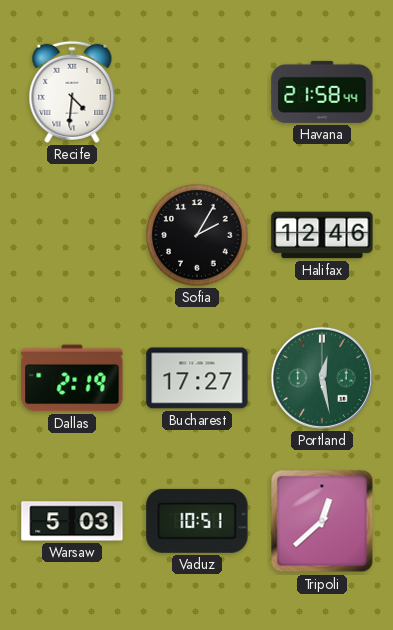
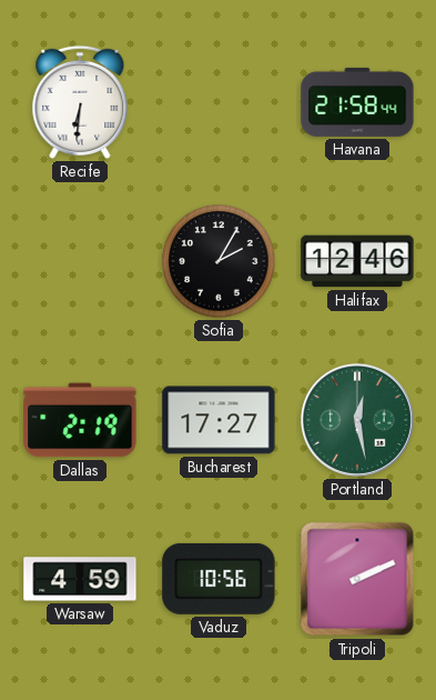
Recife: 4:31 -> 6:31
Warsaw: 5:03 -> 4:59
Vaduz: 10:51 -> 10:56
Tripoli: 12:38 -> 2:11
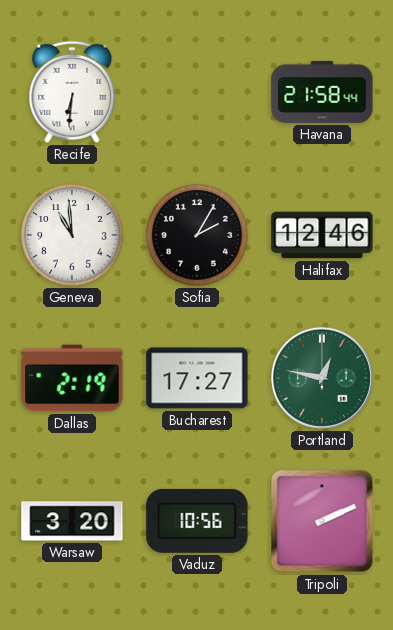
Geneva: none -> 10:59
Portland: 12:28 -> 12:47
Warsaw: 4:59 -> 3:20
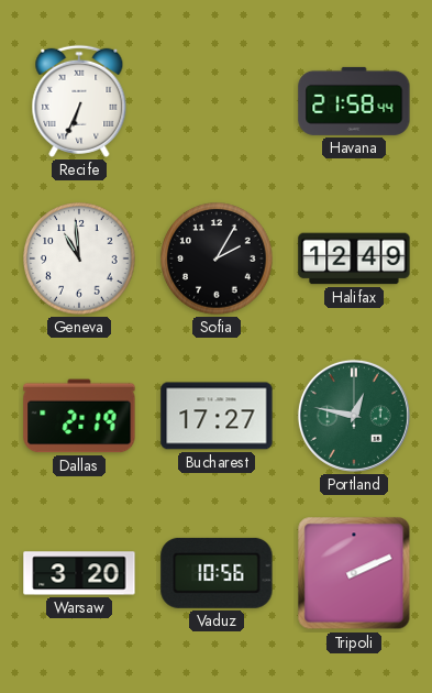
Recife: 6:31 -> 6:34
Halifax: 12:46 -> 12:49
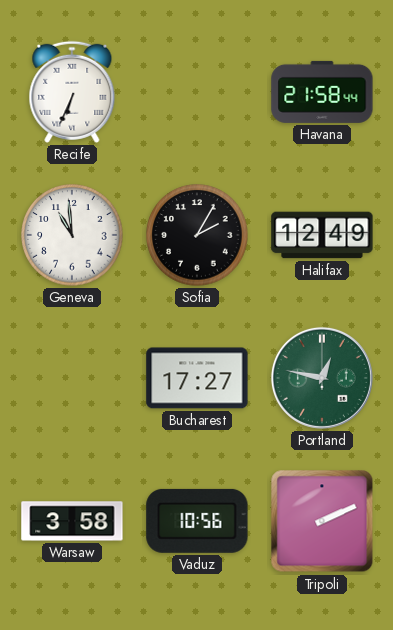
Dallas: 2:19 -> none
Warsaw: 3:20 -> 3:58
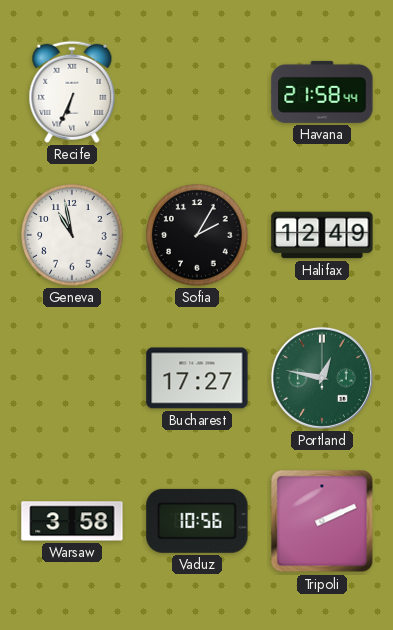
Geneva: 10:59 -> 10:58
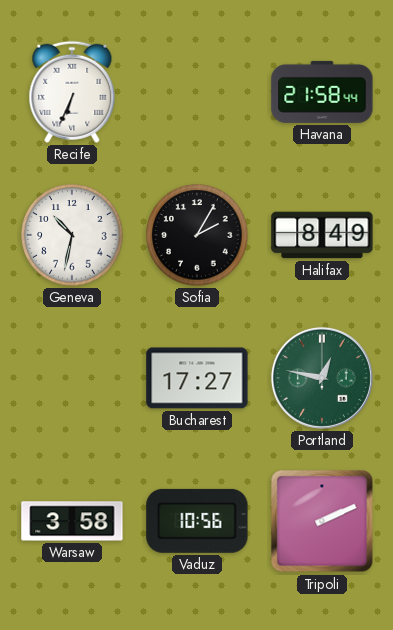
Geneva: 10:58 -> 10:32
Halifax: 12:49 -> 8:49
